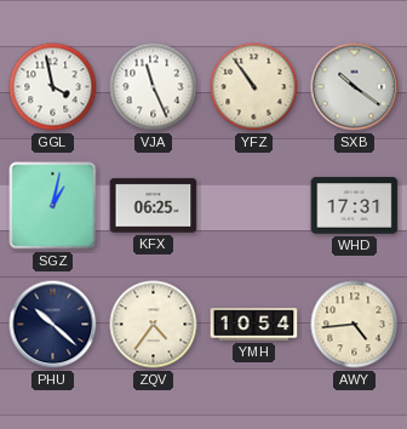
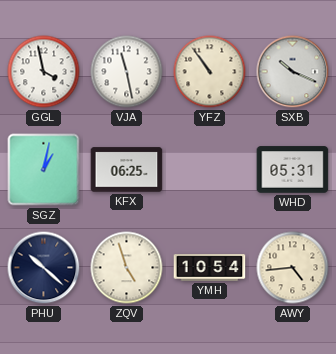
VJA: 11:26 -> 11:28
SXB: 10:21 -> 10:19
WHD: 17:31 -> 05:31
ZQV: 4:36 -> 4:57
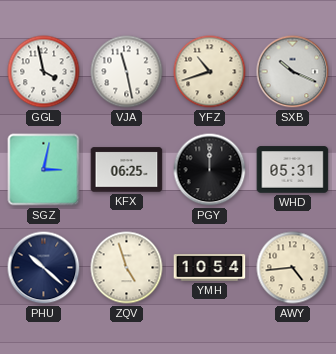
YFZ: 10:54 -> 10:42
SGZ: 1:02 -> 3:02
PGY: none -> 12:00
